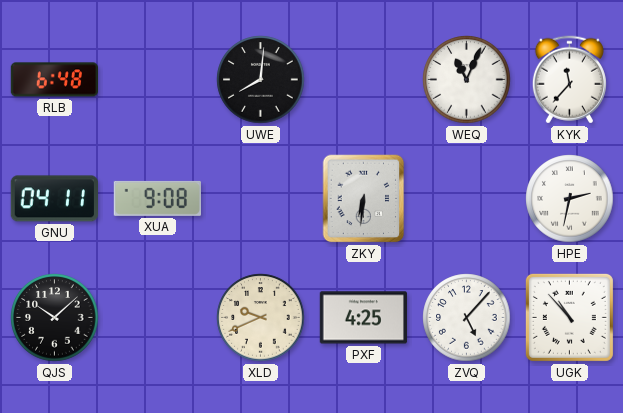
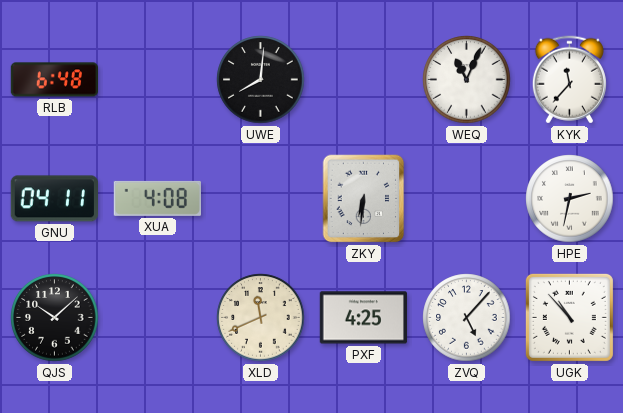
XUA: 9:08 -> 4:08
XLD: 9:41 -> 11:41
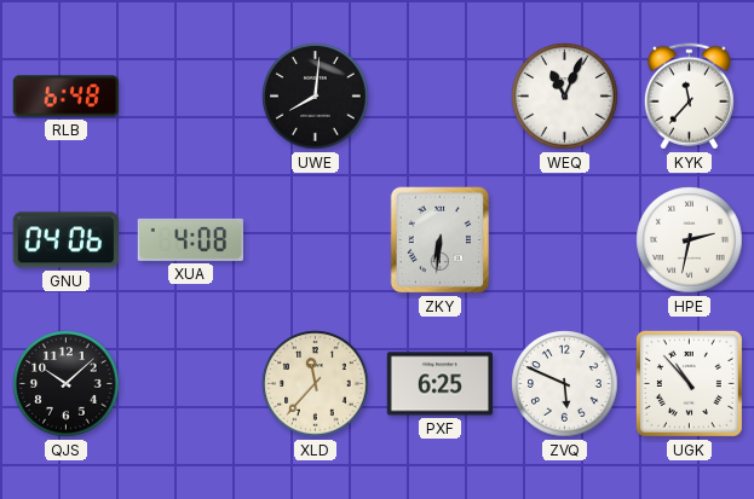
GNU: 04:11 -> 04:06
XLD: 11:41 -> 11:37
PXF: 4:25 -> 6:25
ZVQ: 5:07 -> 5:49
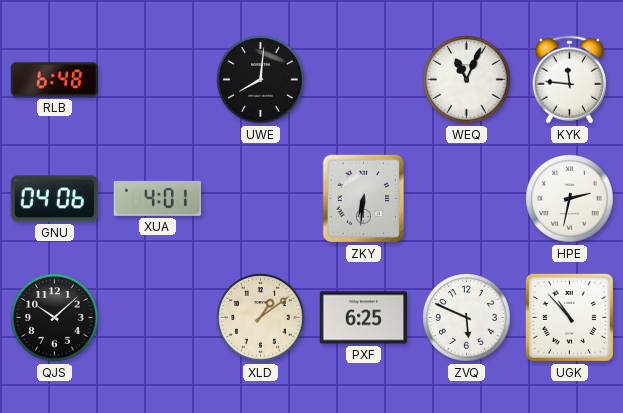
KYK: 11:37 -> 11:46
XUA: 4:08 -> 4:01
XLD: 11:37 -> 1:09
